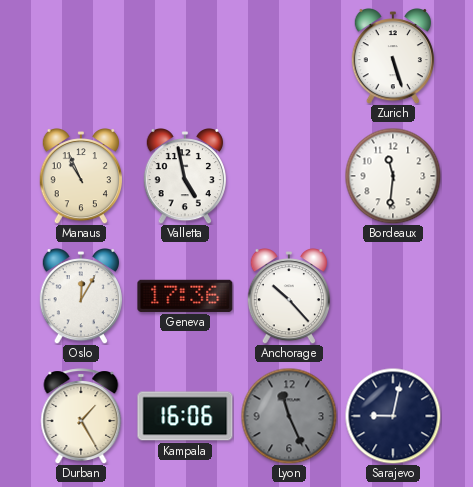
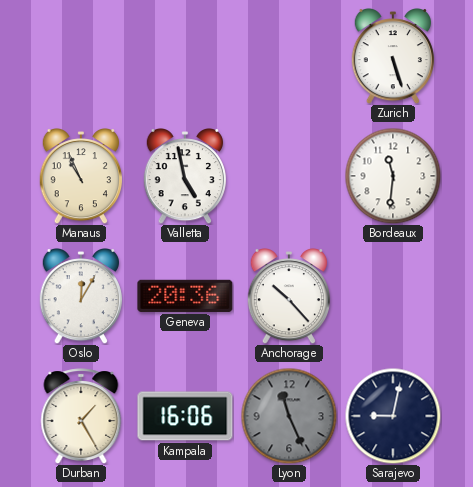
Geneva: 17:36 -> 20:36
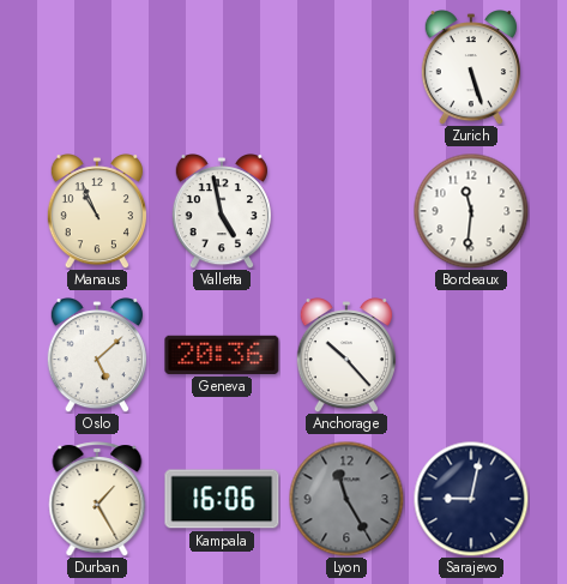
Oslo: 12:05 -> 5:08
Lyon: 11:26 -> 11:25
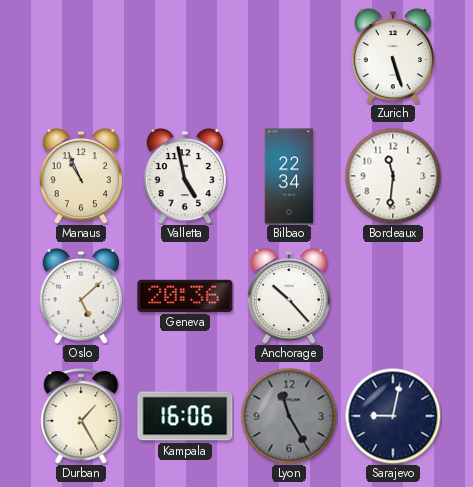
Bilbao: none -> 22:34
